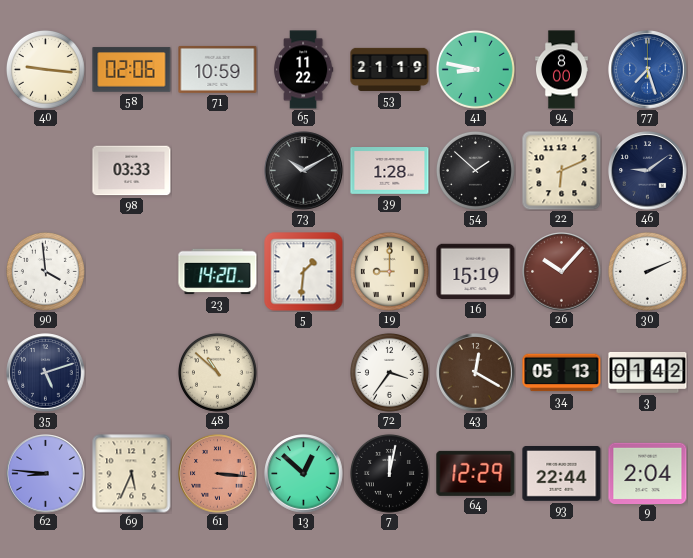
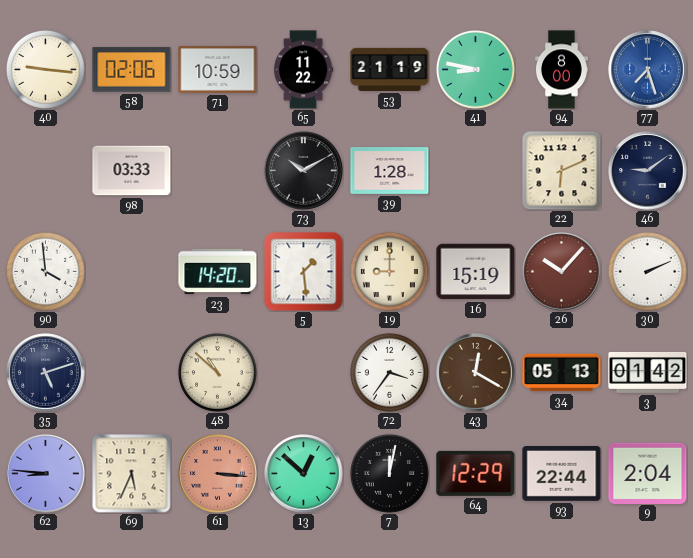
54: 1:52 -> none
5: 1:31 -> 1:29
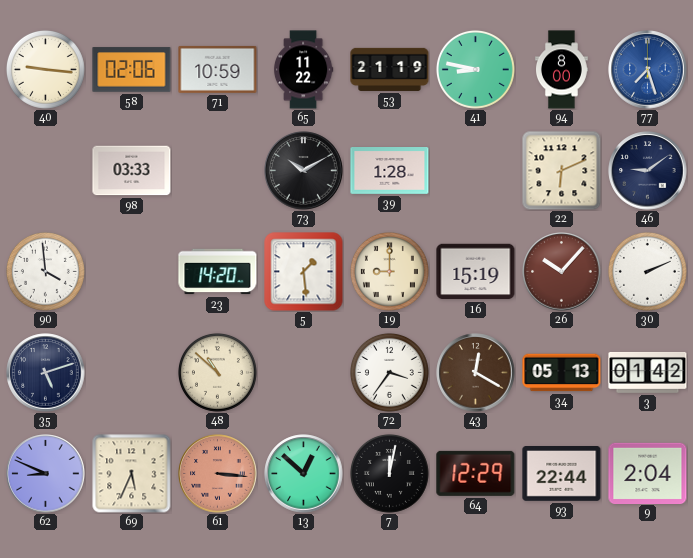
62: 8:46 -> 8:49
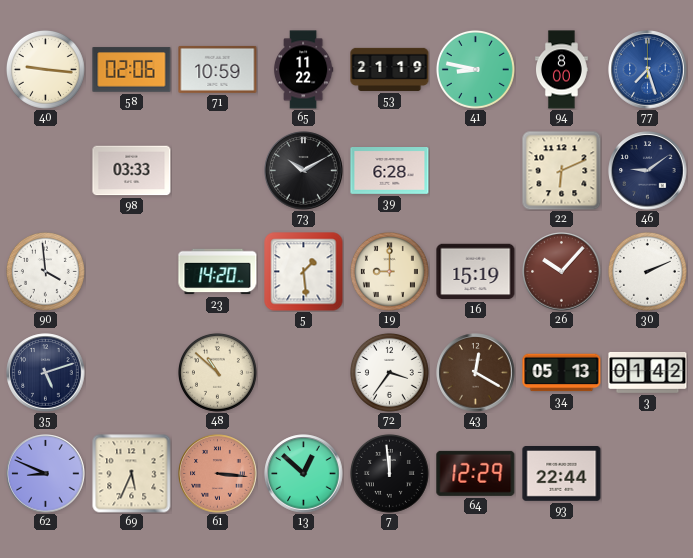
39: 1:28 -> 6:28
7: 12:02 -> 11:59
9: 2:04 -> none
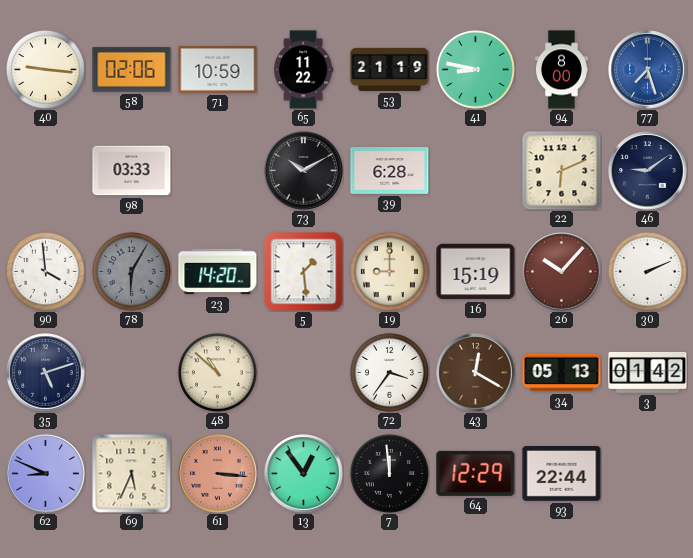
78: none -> 6:05
13: 12:52 -> 12:54
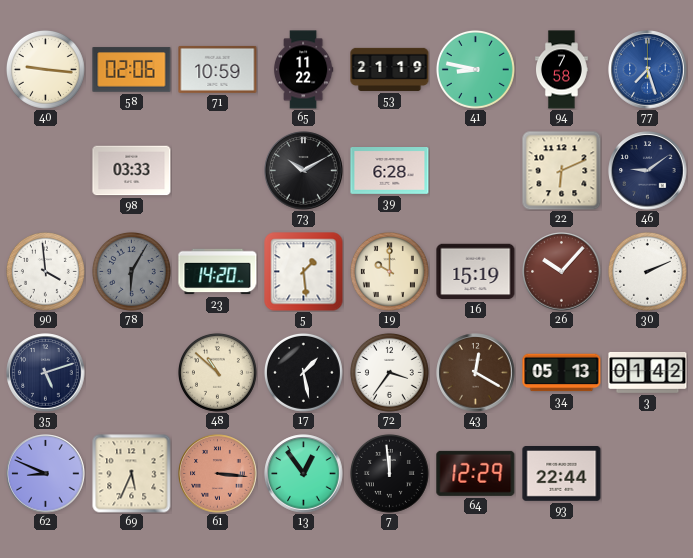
94: 8:00 -> 7:58
19: 9:00 -> 10:00
17: none -> 1:28
